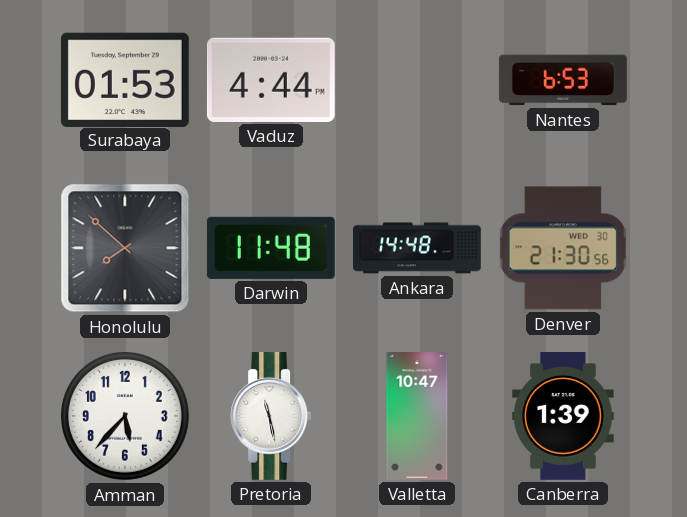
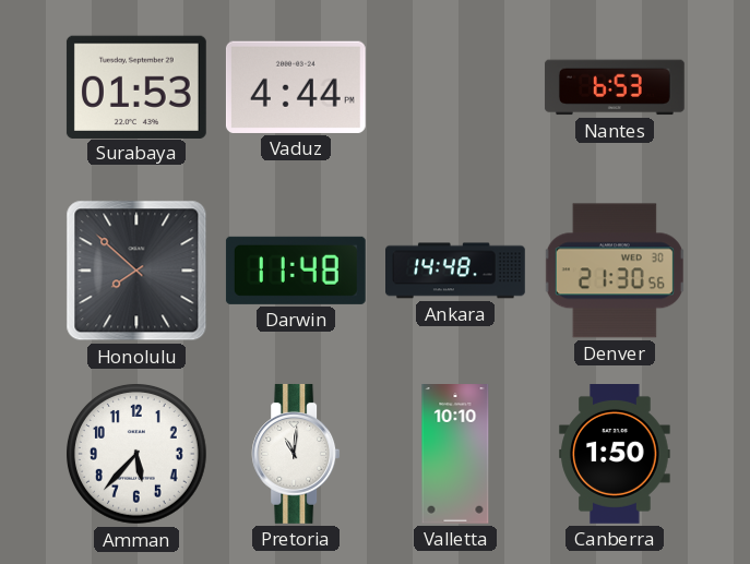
Pretoria: 11:28 -> 11:01
Valletta: 10:47 -> 10:10
Canberra: 1:39 -> 1:50
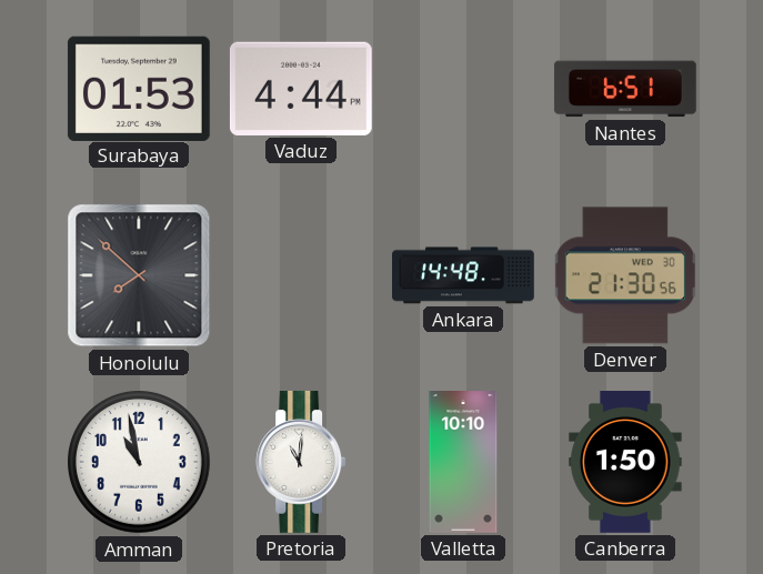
Nantes: 6:53 -> 6:51
Darwin: 11:48 -> none
Amman: 5:37 -> 10:58
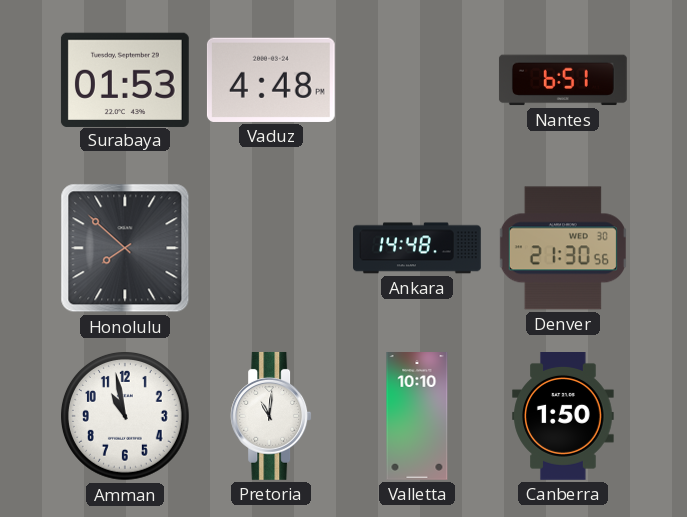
Vaduz: 4:44 -> 4:48
